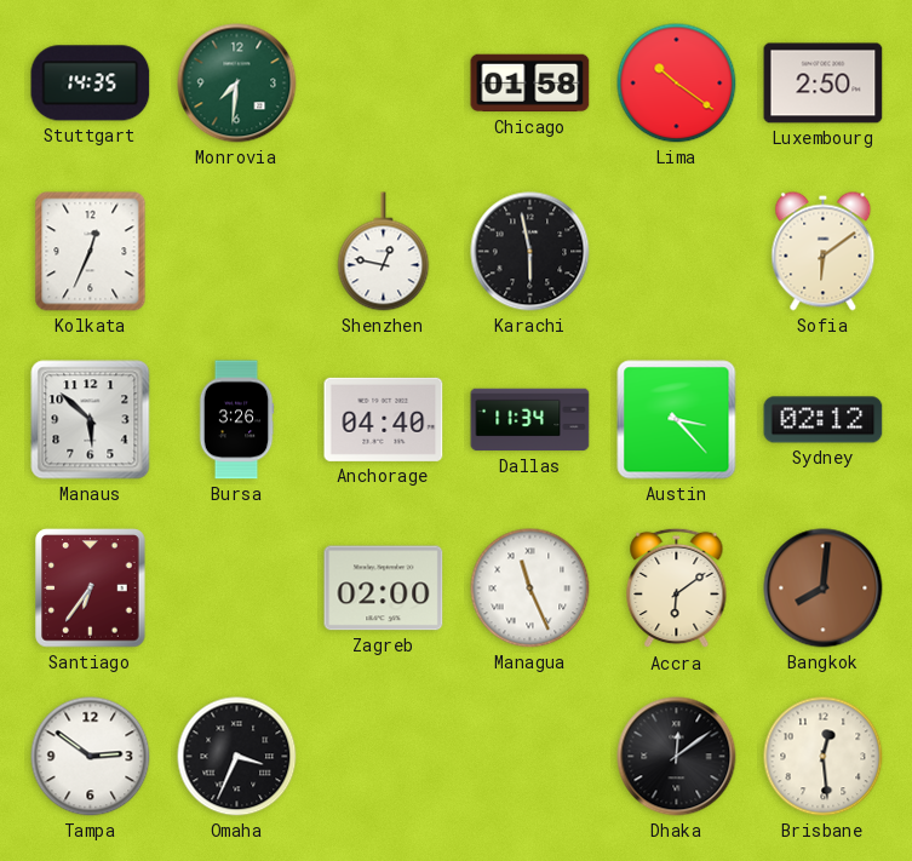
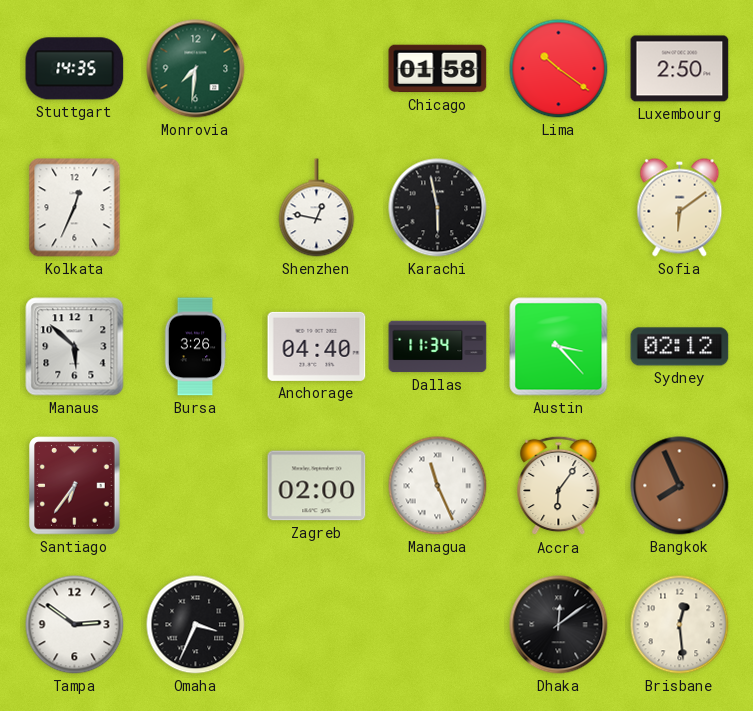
Accra: 6:09 -> 6:06
Bangkok: 8:01 -> 7:56
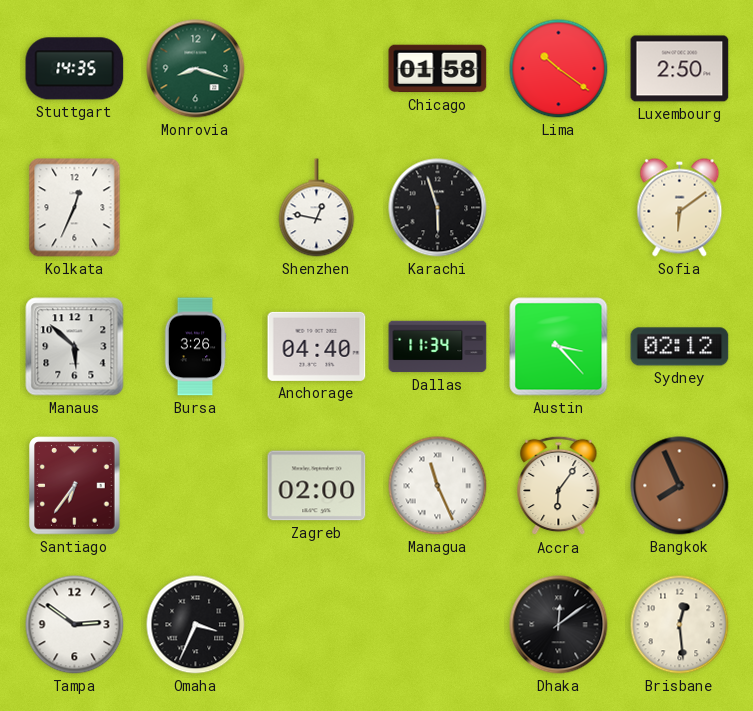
Monrovia: 7:31 -> 8:18
Karachi: 5:58 -> 5:57
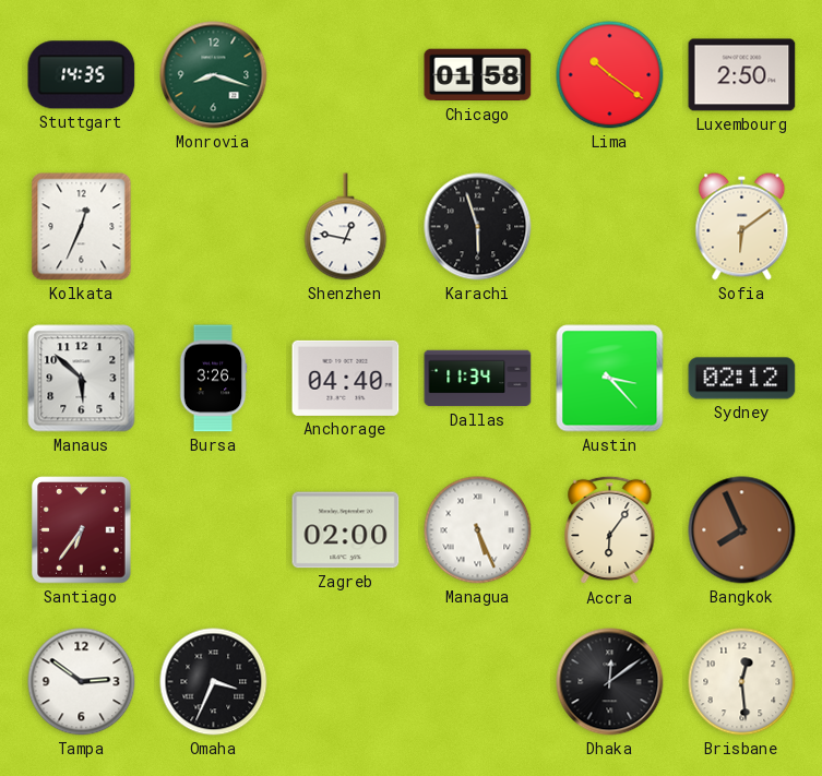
Managua: 11:26 -> 5:26
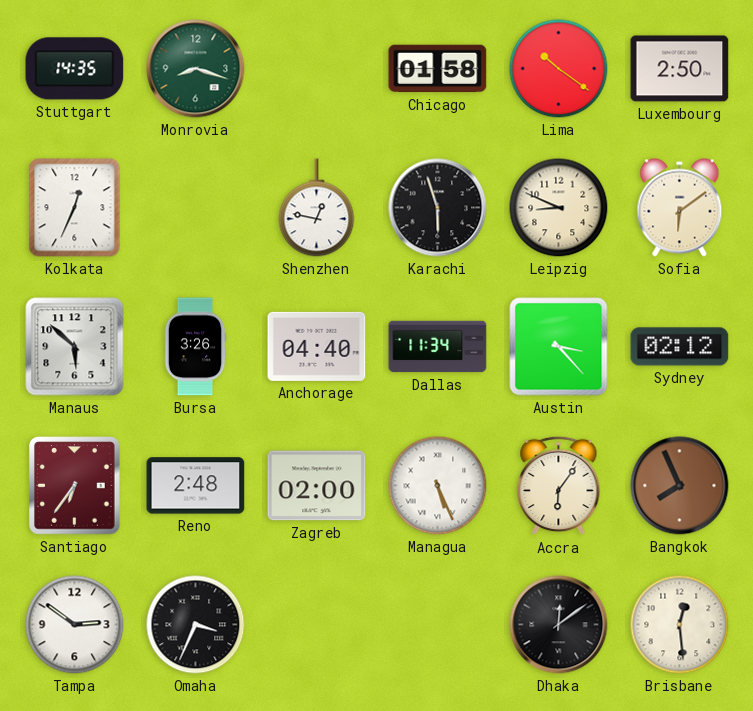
Leipzig: none -> 8:49
Reno: none -> 2:48
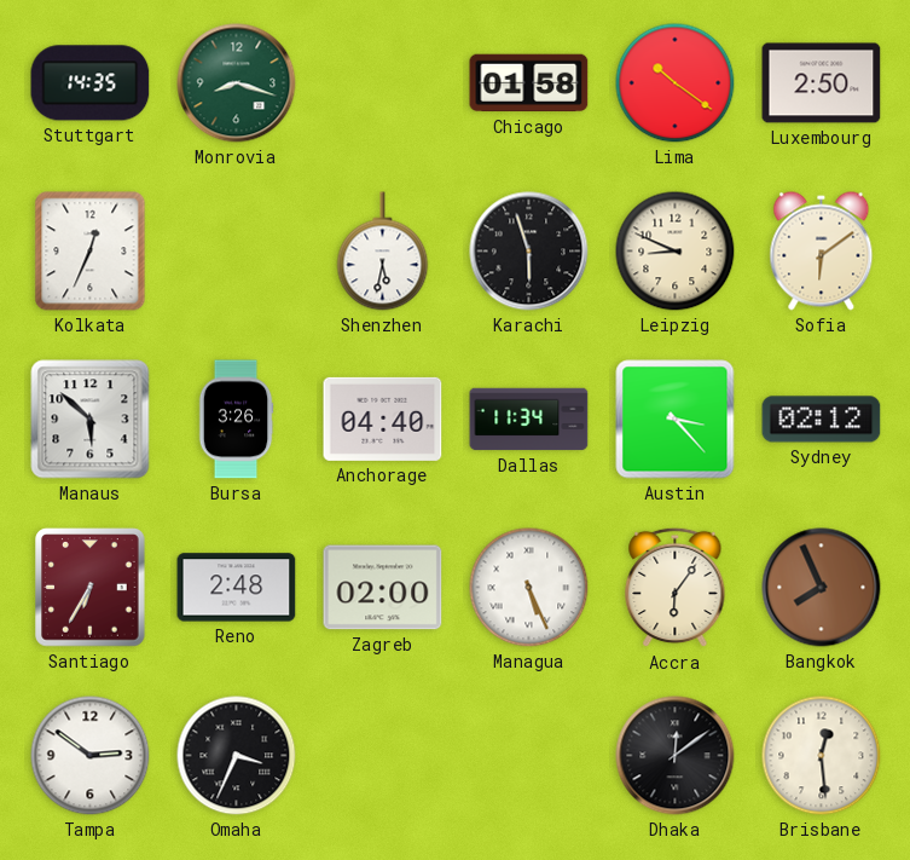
Shenzhen: 12:47 -> 5:32
Santiago: 6:36 -> 6:35
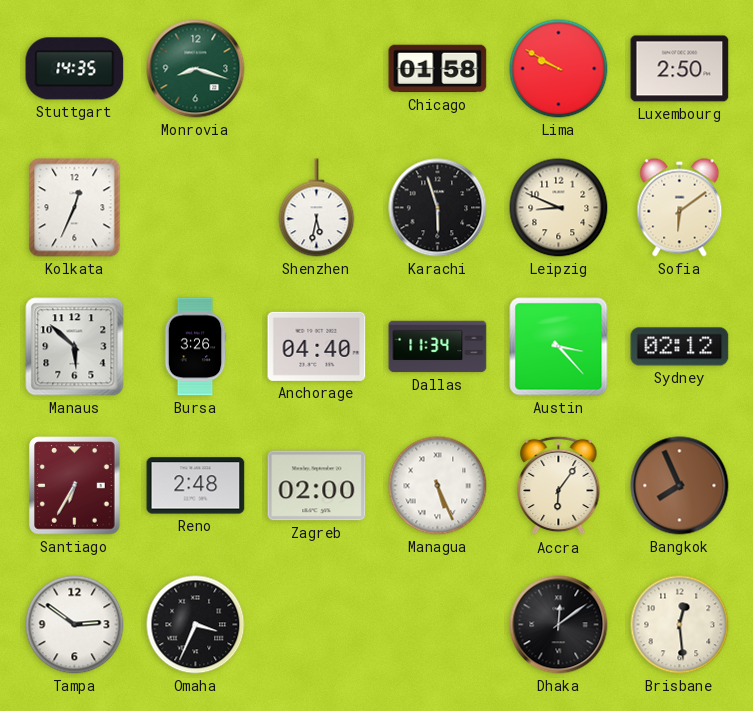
Lima: 10:21 -> 9:50
